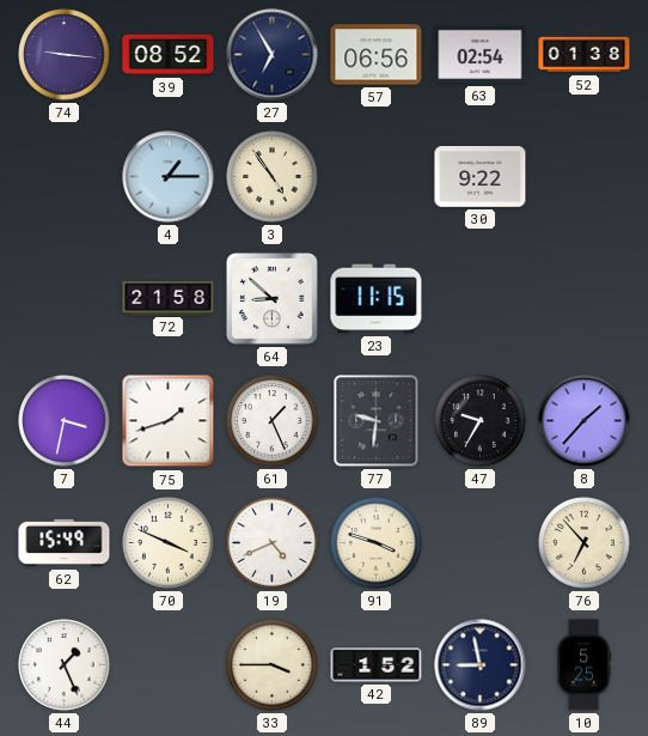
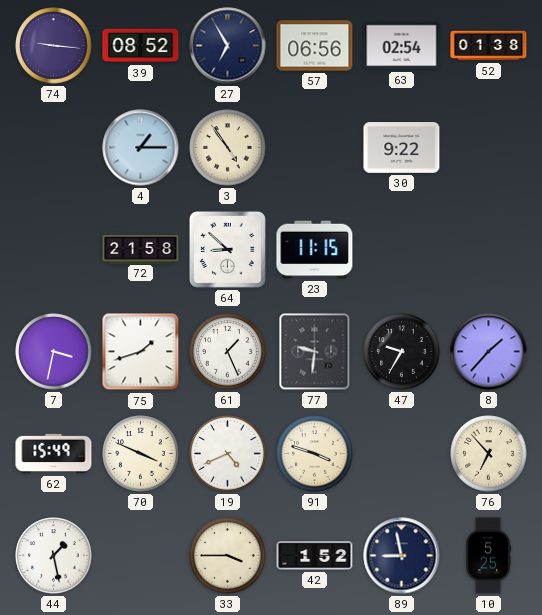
44: 1:26 -> 1:28
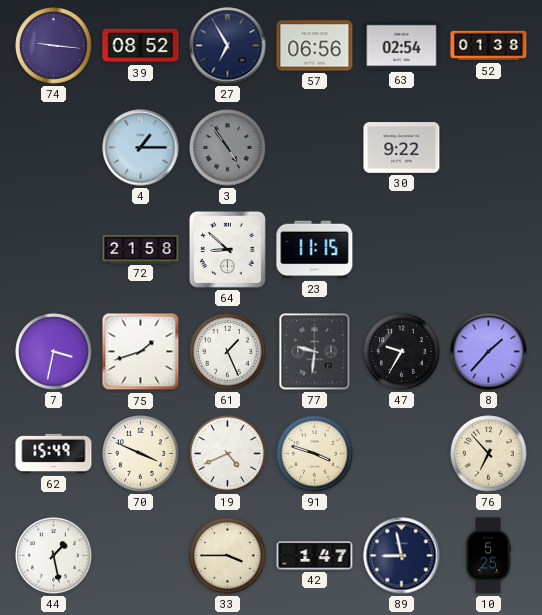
3 dial: cream -> grey
42: 1:52 -> 1:47
